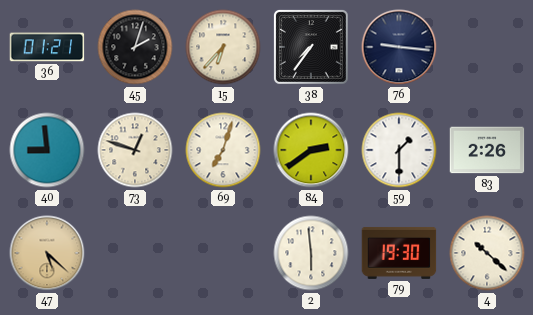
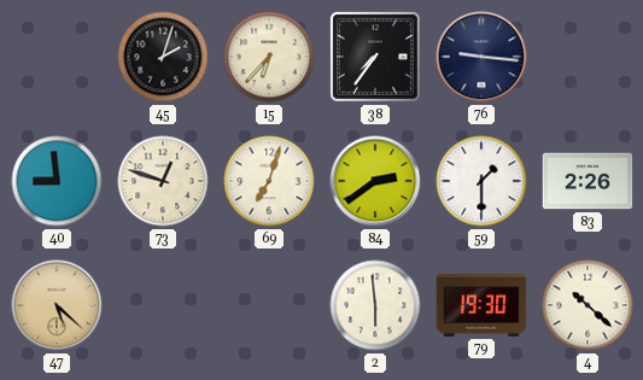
36: 01:21 -> none
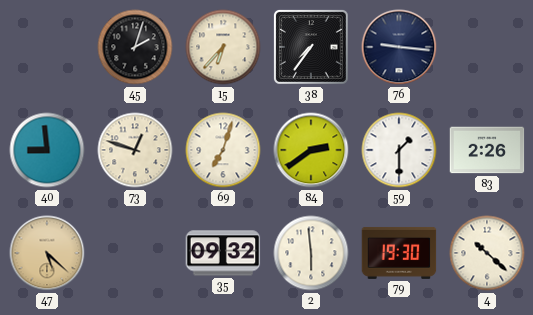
35: none -> 09:32
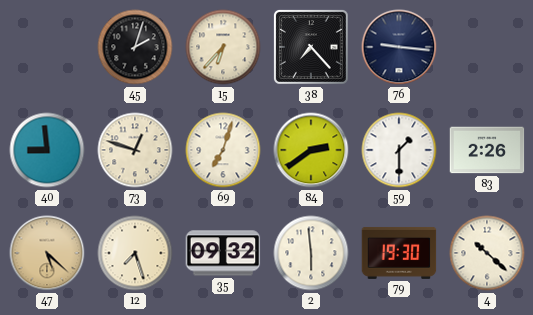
38: 7:36 -> 7:23
12: none -> 7:27
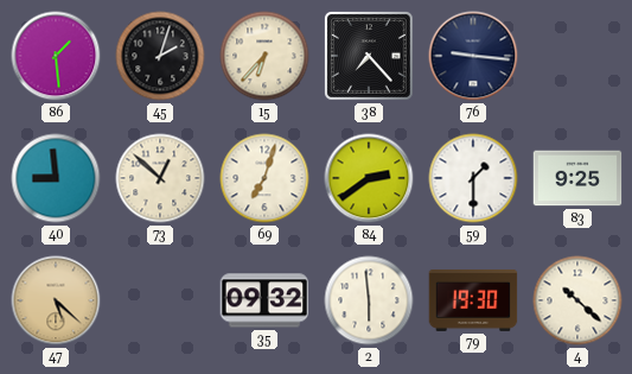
86: none -> 1:29
73: 12:48 -> 12:52
83: 2:26 -> 9:25
12: 7:27 -> none
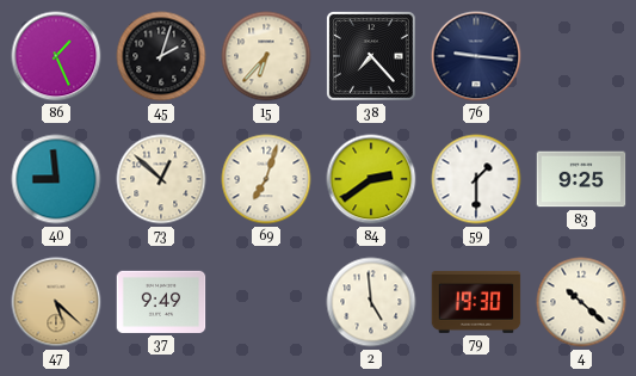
86: 1:29 -> 1:26
37: none -> 9:49
35: 09:32 -> none
2: 5:59 -> 4:59
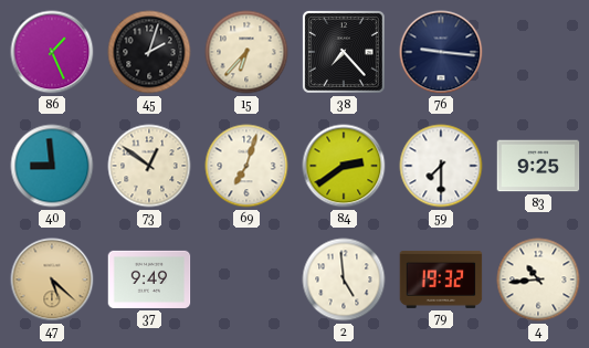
73: 12:52 -> 12:51
59: 1:30 -> 7:30
79: 19:30 -> 19:32
4: 10:22 -> 10:44
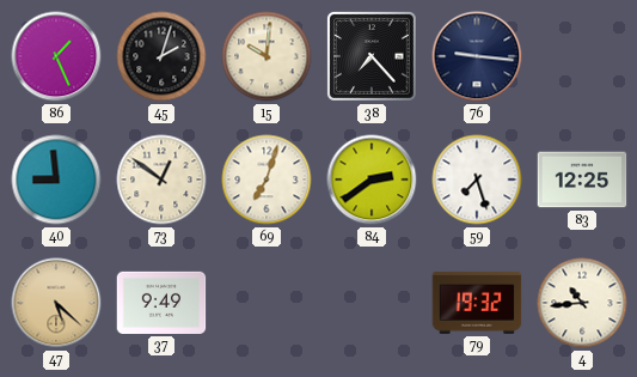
15: 6:37 -> 10:01
59: 7:30 -> 7:27
83: 9:25 -> 12:25
2: 4:59 -> none
